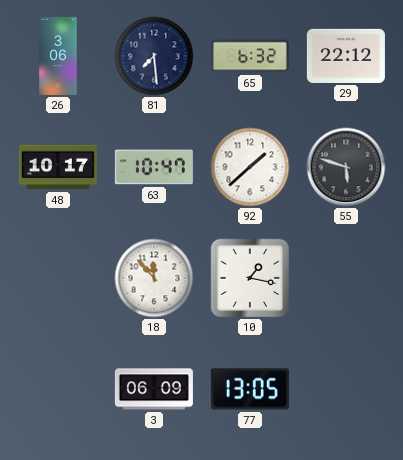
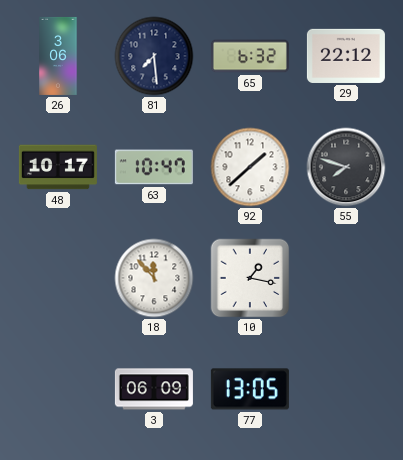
55: 5:48 -> 7:48
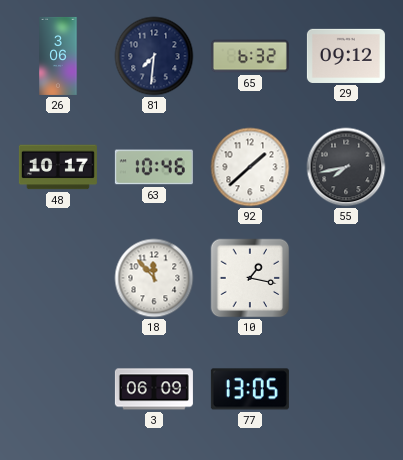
81: 7:29 -> 7:31
29: 22:12 -> 09:12
63: 10:47 -> 10:46
55: 7:48 -> 7:43
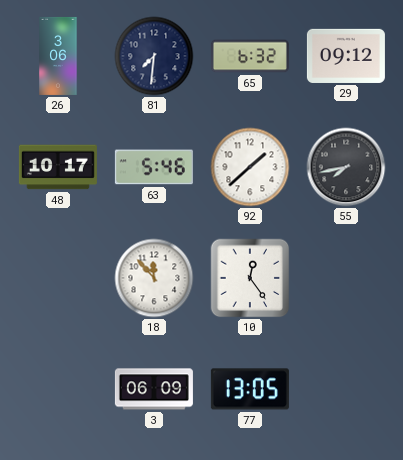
63: 10:46 -> 5:46
10: 1:17 -> 12:24
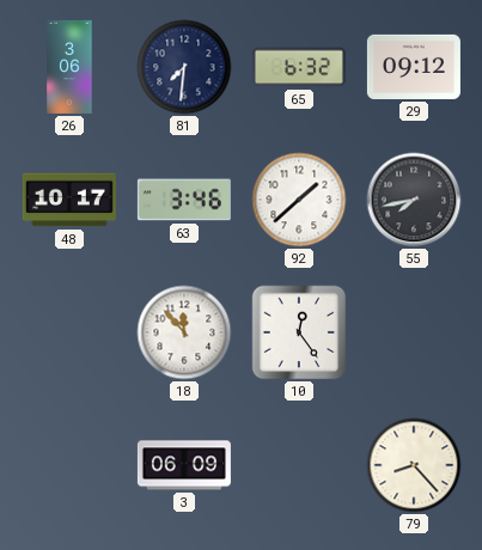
63: 5:46 -> 3:46
77: 13:05 -> none
79: none -> 8:23
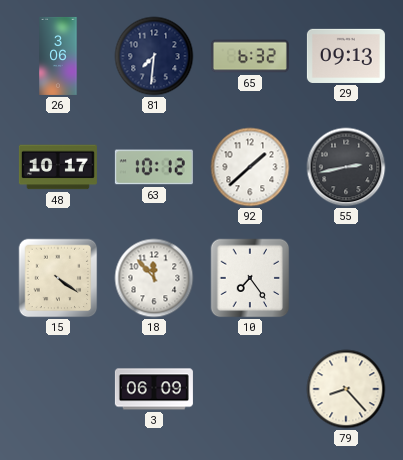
29: 09:12 -> 09:13
63: 3:46 -> 10:12
55: 7:43 -> 2:43
15: none -> 4:21
10: 12:24 -> 7:24
